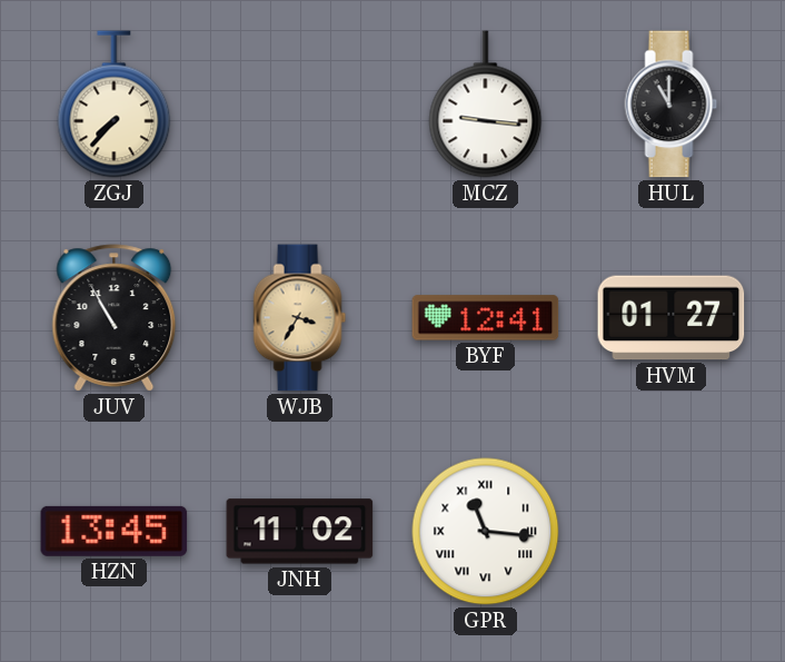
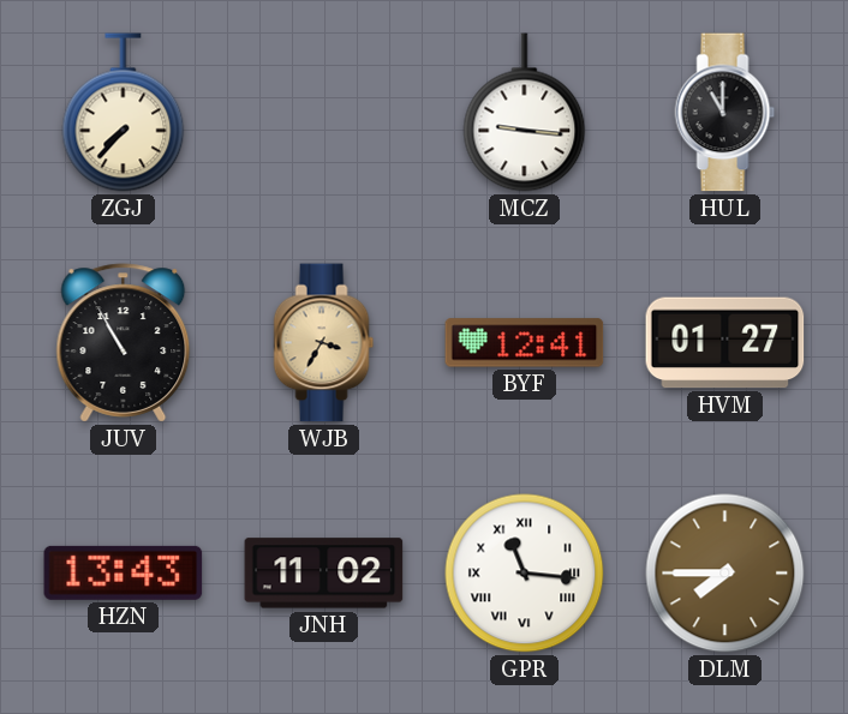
HZN: 13:45 -> 13:43
DLM: none -> 7:45
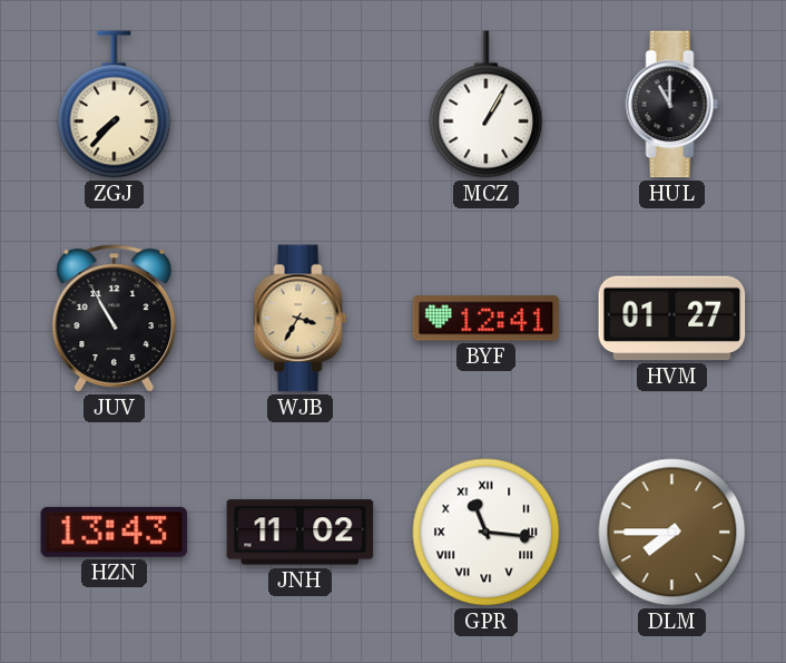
MCZ: 9:16 -> 1:05
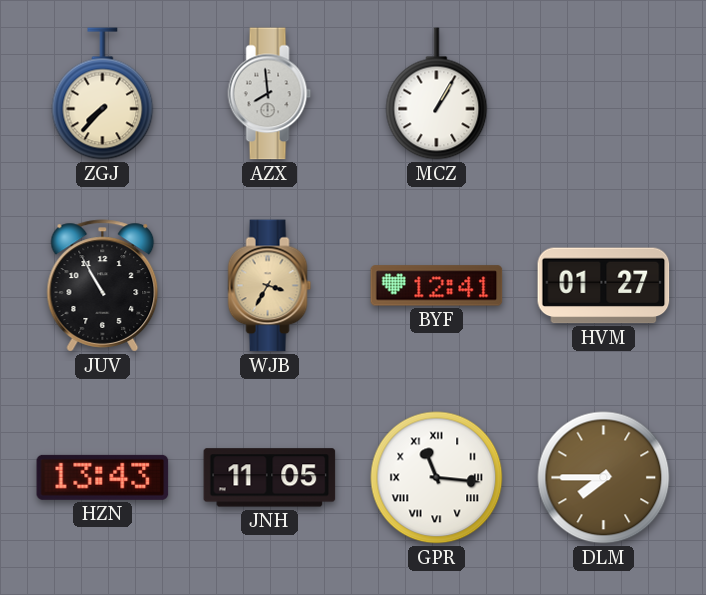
AZX: none -> 7:59
HUL: 11:00 -> none
JNH: 11:02 -> 11:05
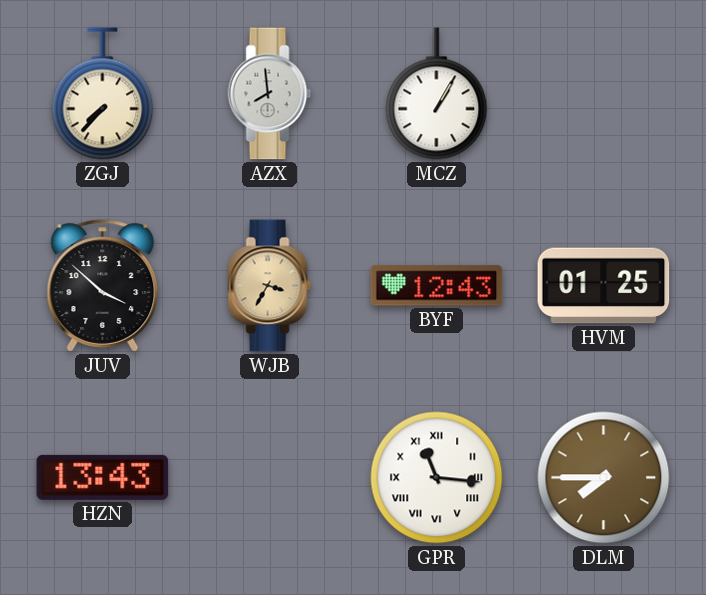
JUV: 10:55 -> 3:52
BYF: 12:41 -> 12:43
HVM: 01:27 -> 01:25
JNH: 11:05 -> none
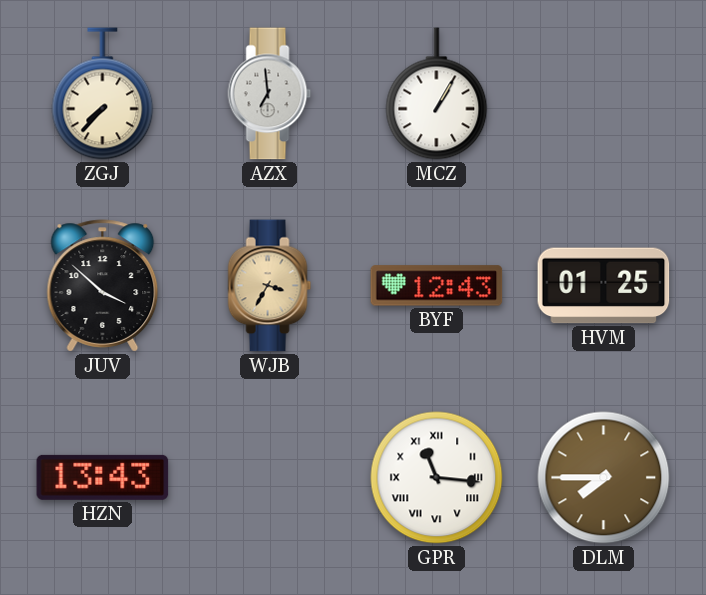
AZX: 7:59 -> 6:59
